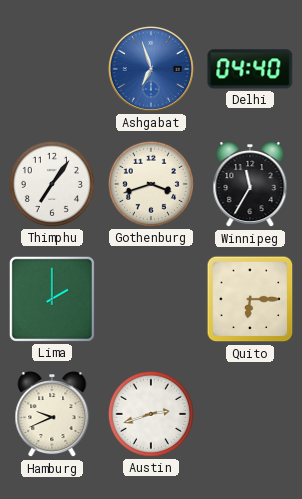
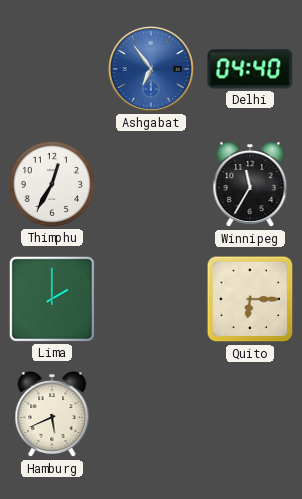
Ashgabat: 6:57 -> 6:54
Thimphu: 7:06 -> 12:35
Gothenburg: 3:42 -> none
Hamburg: 9:41 -> 5:41
Austin: 2:42 -> none
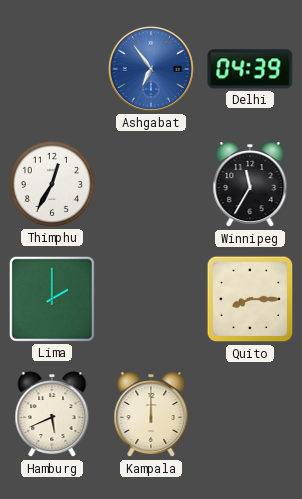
Delhi: 04:40 -> 04:39
Quito: 6:15 -> 8:15
Kampala: none -> 12:00
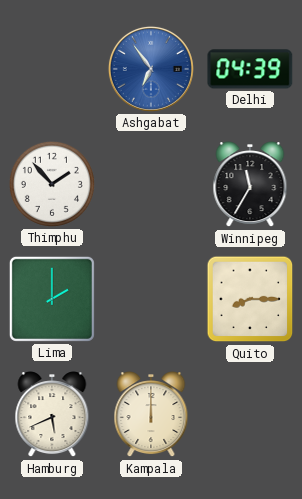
Thimphu: 12:35 -> 1:53
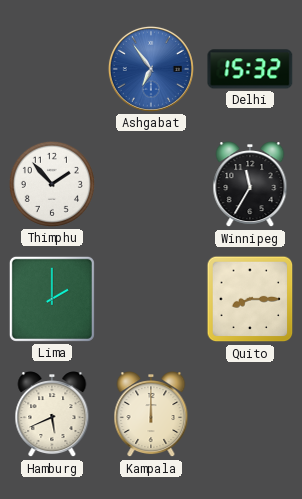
Delhi: 04:39 -> 15:32
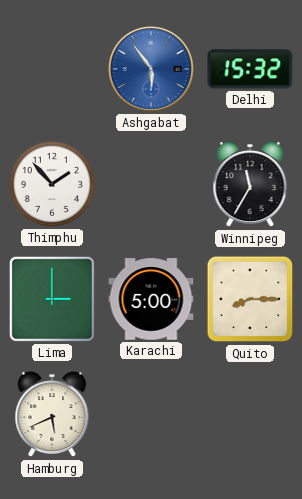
Ashgabat: 6:54 -> 5:54
Lima: 2:00 -> 3:00
Karachi: none -> 5:00
Kampala: 12:00 -> none
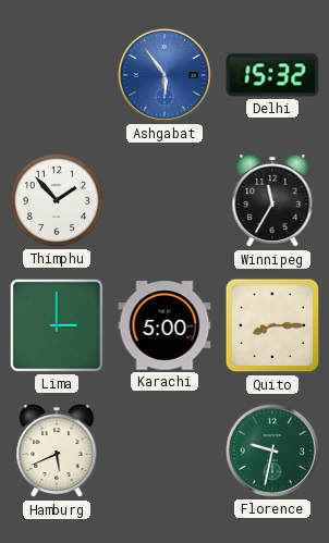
Florence: none -> 9:32
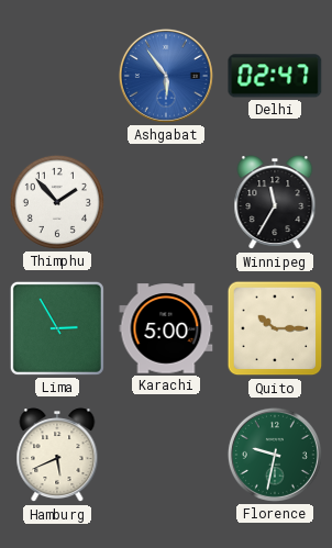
Delhi: 15:32 -> 02:47
Lima: 3:00 -> 2:55
Quito: 8:15 -> 10:15
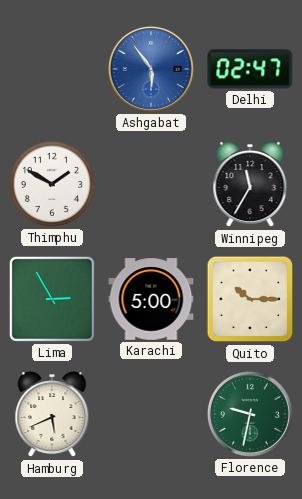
Thimphu: 1:53 -> 1:50
